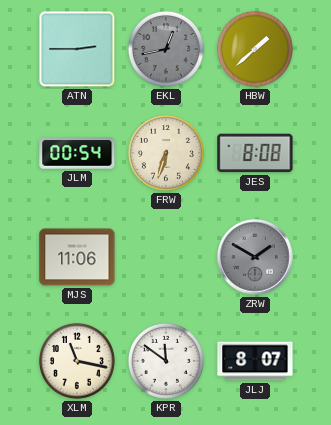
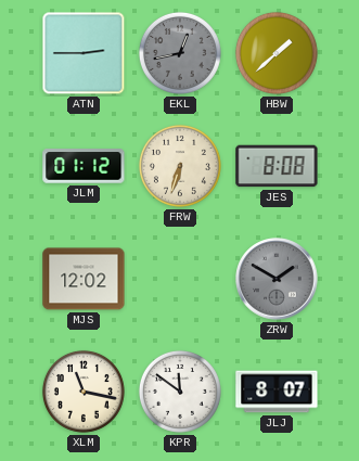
JLM: 00:54 -> 01:12
MJS: 11:06 -> 12:02
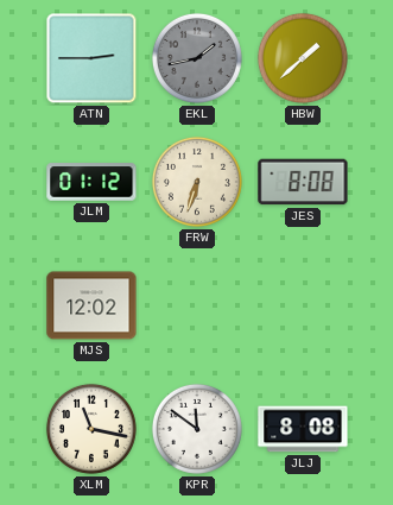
EKL: 12:43 -> 1:43
ZRW: 1:50 -> none
JLJ: 8:07 -> 8:08
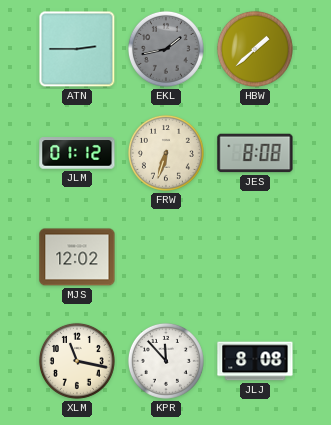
KPR: 11:51 -> 11:53
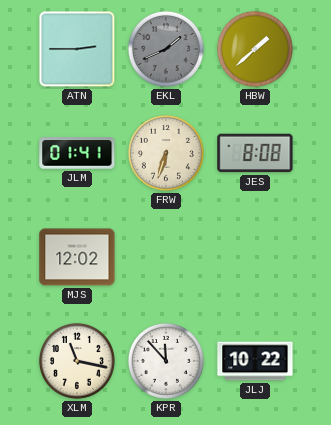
EKL: 1:43 -> 1:41
JLM: 01:12 -> 01:41
JLJ: 8:08 -> 10:22
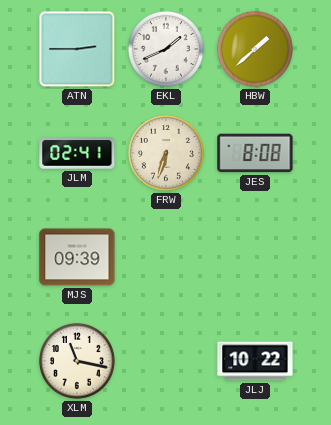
EKL dial: grey -> white
JLM: 01:41 -> 02:41
MJS: 12:02 -> 09:39
KPR: 11:53 -> none
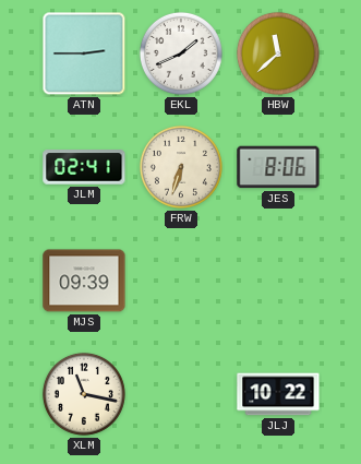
HBW: 1:38 -> 11:38
JES: 8:08 -> 8:06
